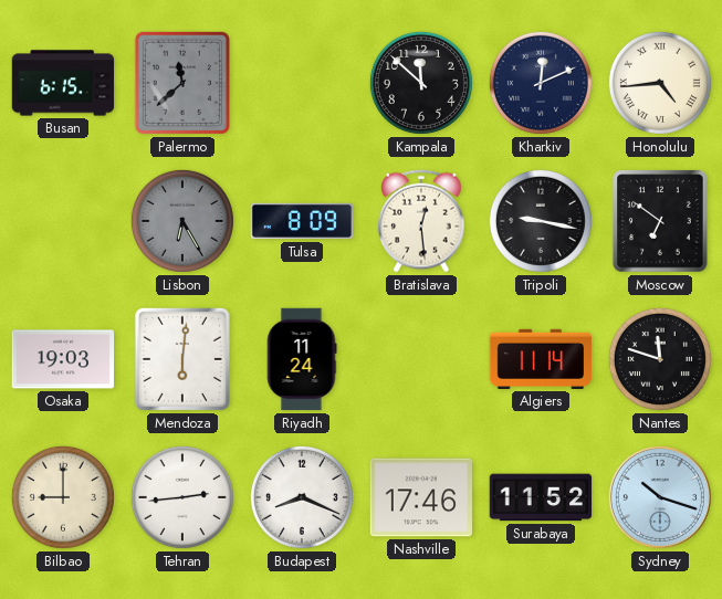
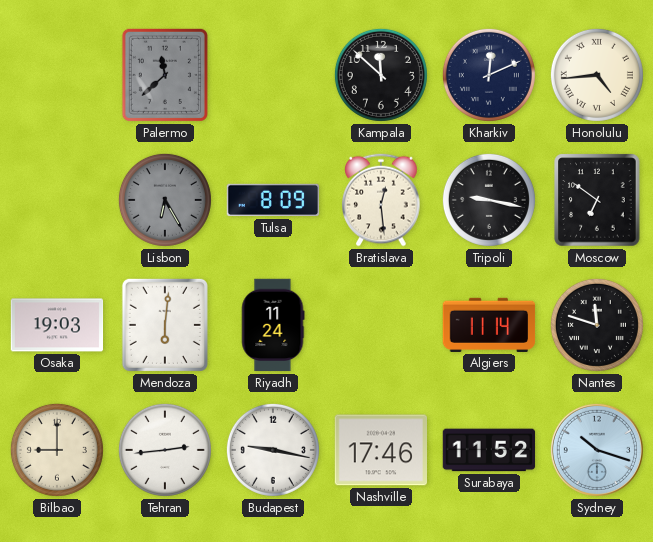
Busan: 6:15 -> none
Budapest: 8:19 -> 9:17
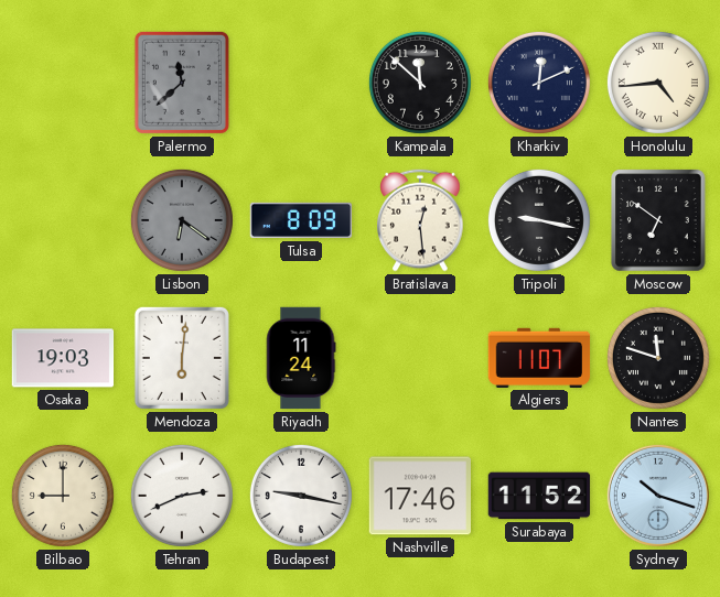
Lisbon: 6:25 -> 6:21
Algiers: 11:14 -> 11:07
Tehran: 2:44 -> 2:41
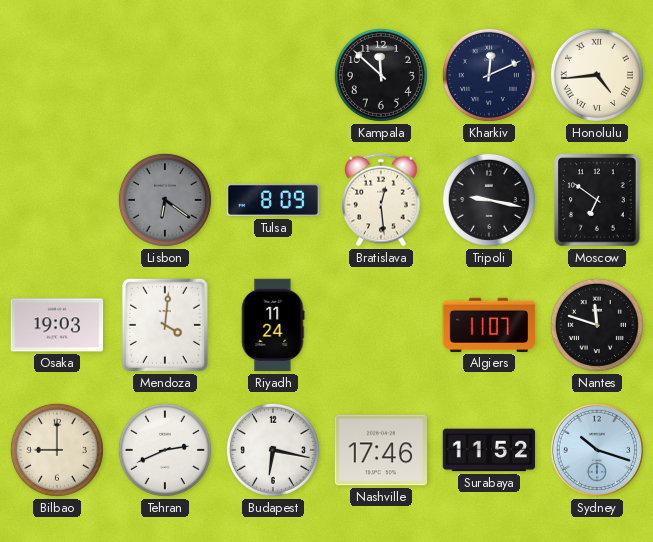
Palermo: 11:38 -> none
Mendoza: 6:01 -> 4:01
Budapest: 9:17 -> 6:17
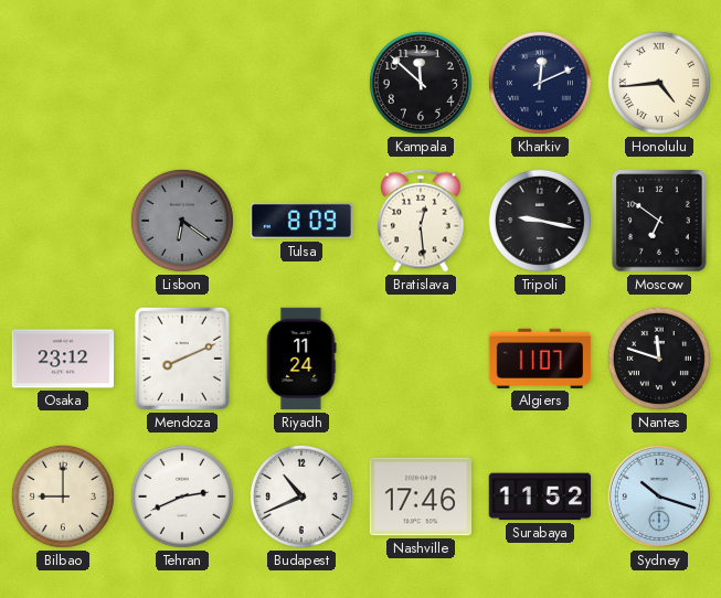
Osaka: 19:03 -> 23:12
Mendoza: 4:01 -> 8:11
Budapest: 6:17 -> 10:41
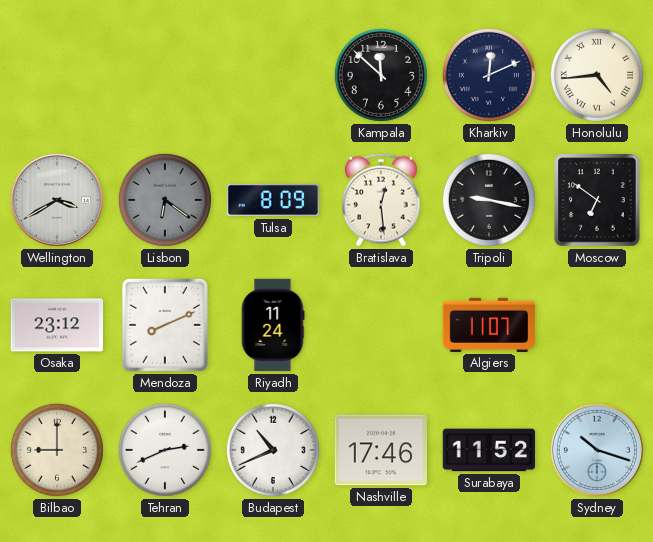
Wellington: none -> 3:40
Nantes: 11:48 -> none
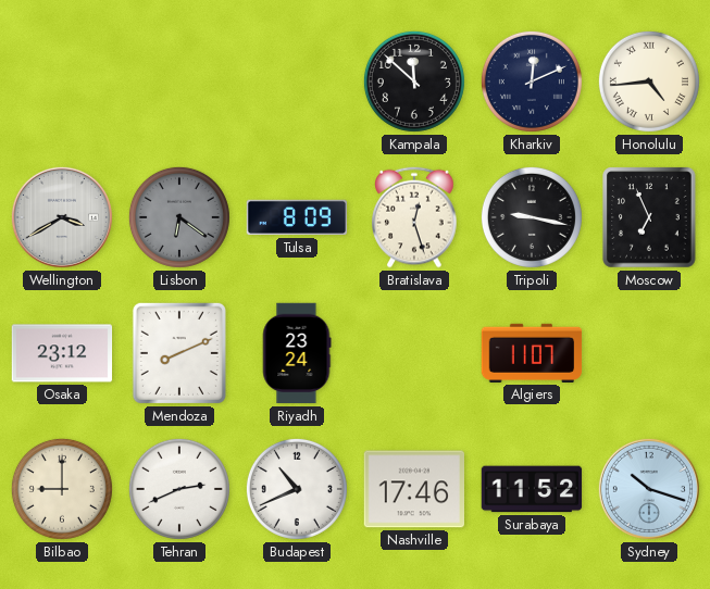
Bratislava: 12:29 -> 12:27
Moscow: 6:51 -> 6:56
Riyadh: 11:24 -> 23:24
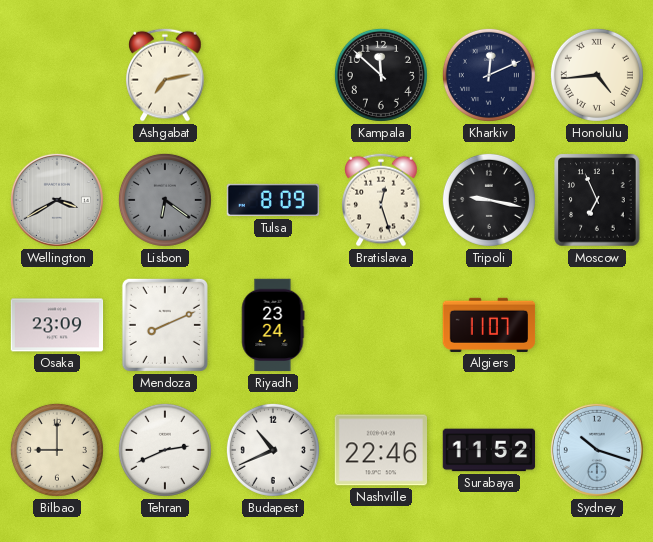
Ashgabat: none -> 7:13
Osaka: 23:12 -> 23:09
Nashville: 17:46 -> 22:46
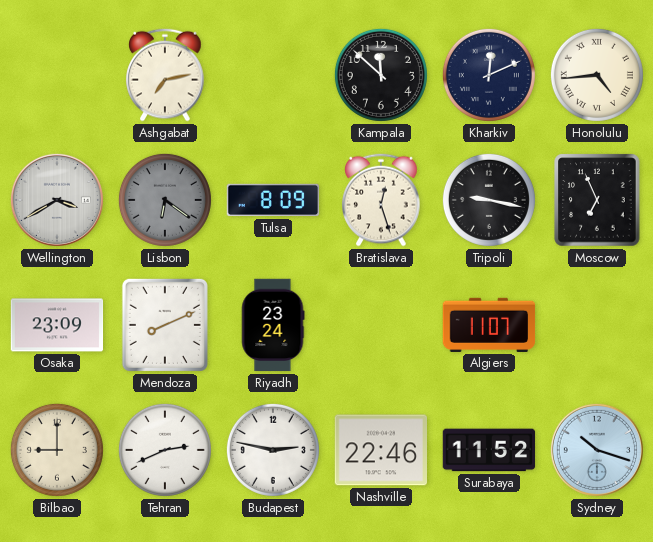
Budapest: 10:41 -> 2:47
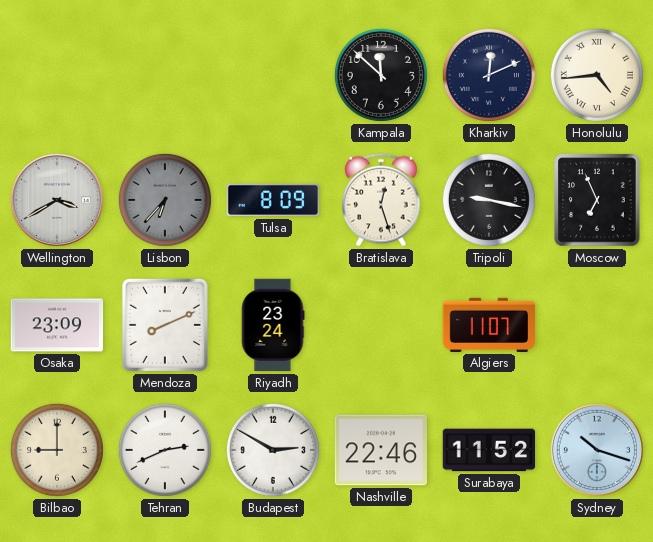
Ashgabat: 7:13 -> none
Lisbon: 6:21 -> 6:37
Budapest: 2:47 -> 2:50
